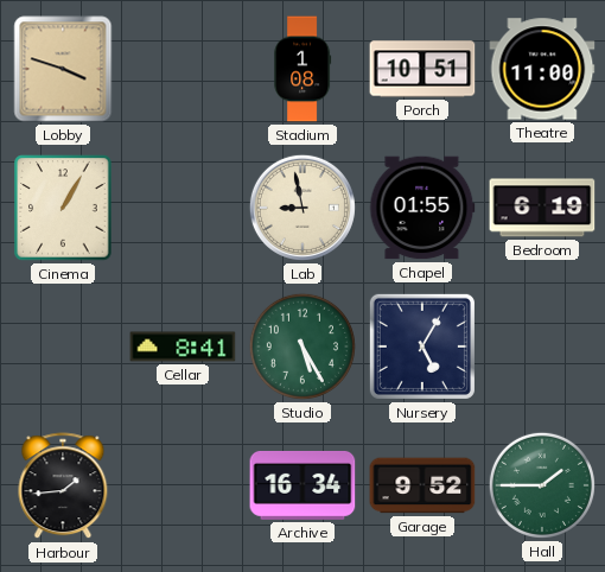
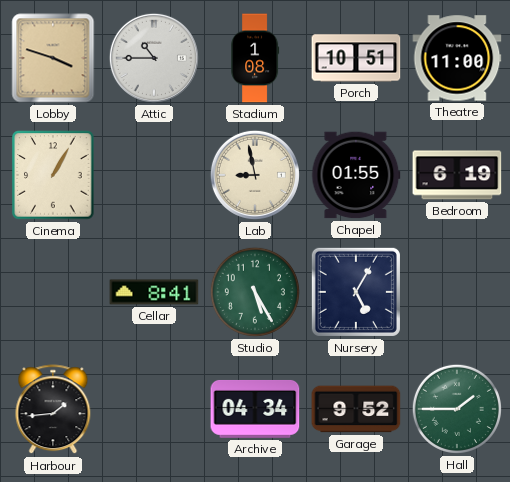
Attic: none -> 10:45
Archive: 16:34 -> 04:34
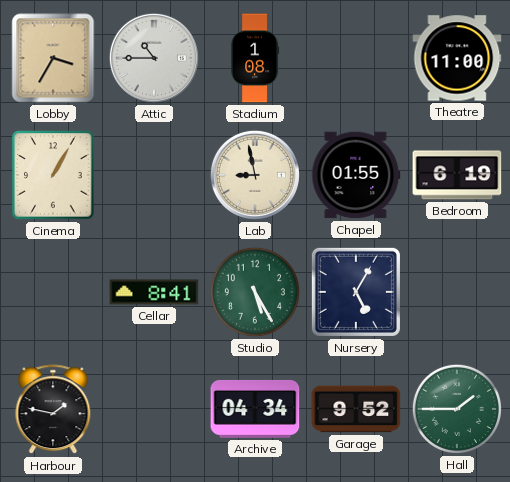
Lobby: 3:48 -> 3:35
Porch: 10:51 -> none
Harbour: 1:44 -> 1:47
